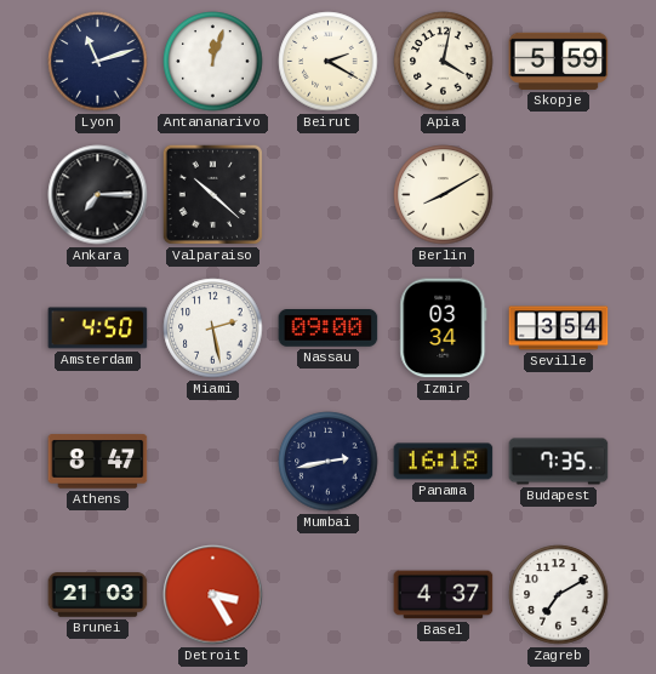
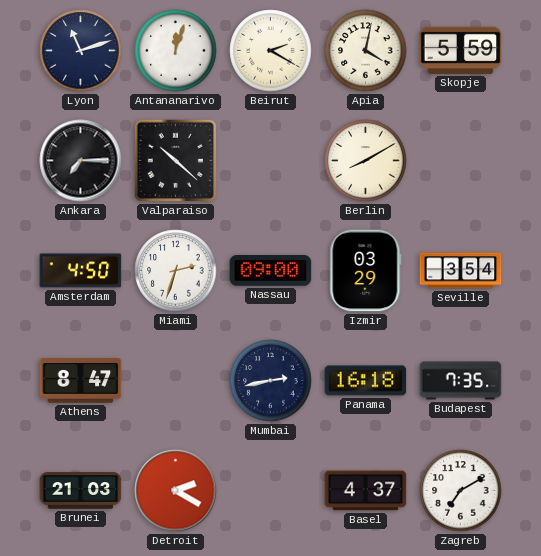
Miami: 2:28 -> 2:33
Izmir: 03:34 -> 03:29
Detroit: 3:25 -> 2:20
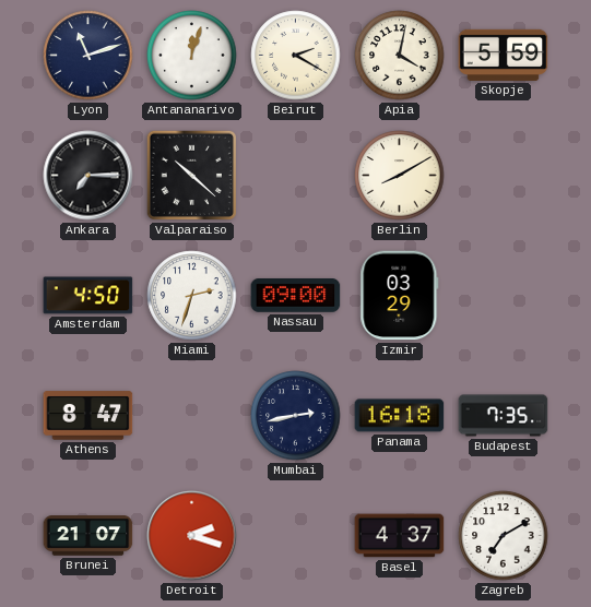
Seville: 3:54 -> none
Brunei: 21:03 -> 21:07
Detroit: 2:20 -> 2:18
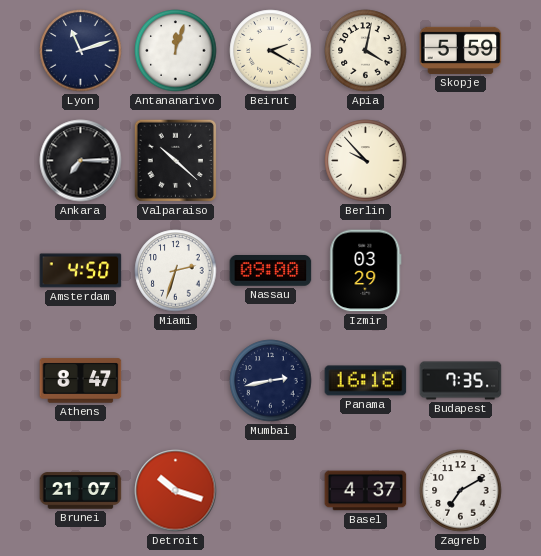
Berlin: 8:10 -> 9:53
Detroit: 2:18 -> 10:18
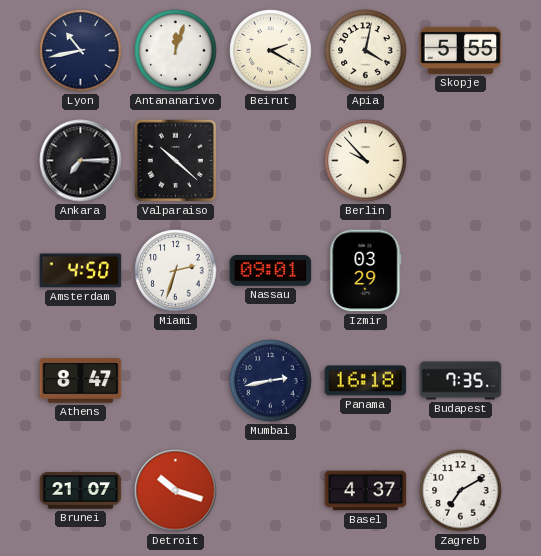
Lyon: 11:12 -> 10:43
Skopje: 5:59 -> 5:55
Nassau: 09:00 -> 09:01
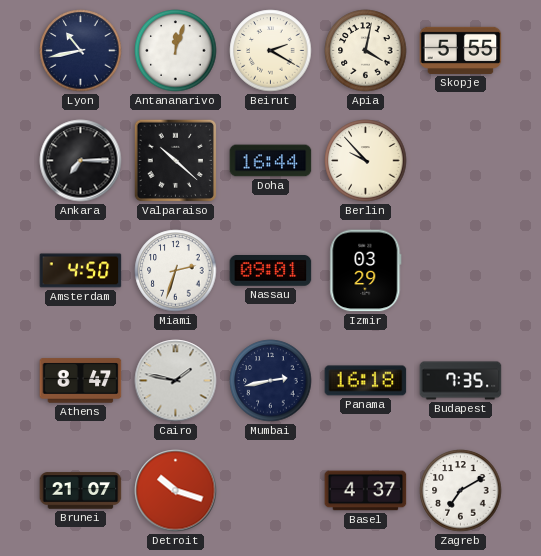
Doha: none -> 16:44
Cairo: none -> 1:47
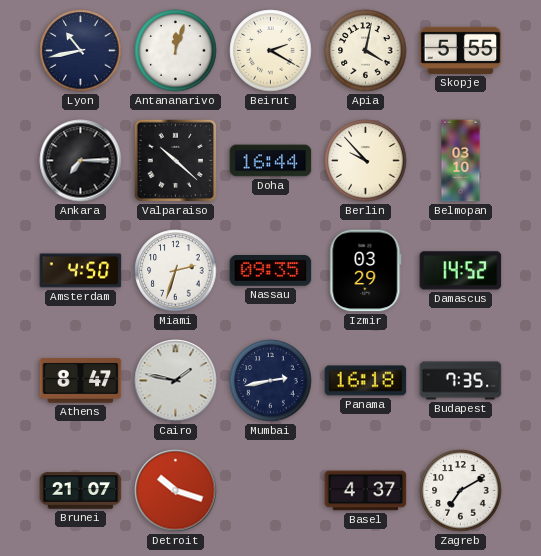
Belmopan: none -> 03:10
Nassau: 09:01 -> 09:35
Damascus: none -> 14:52
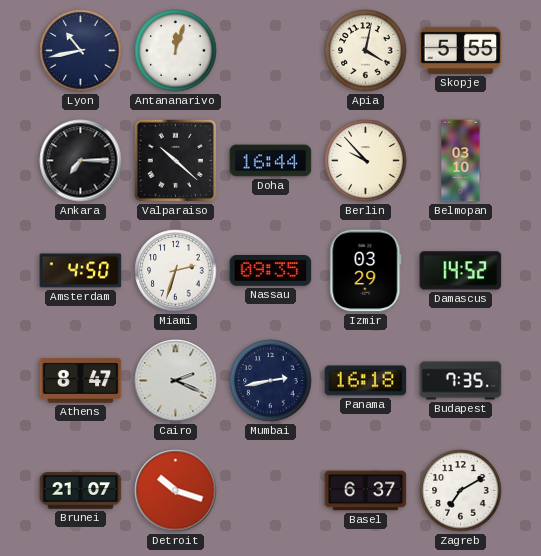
Beirut: 2:20 -> none
Cairo: 1:47 -> 2:19
Basel: 4:37 -> 6:37
